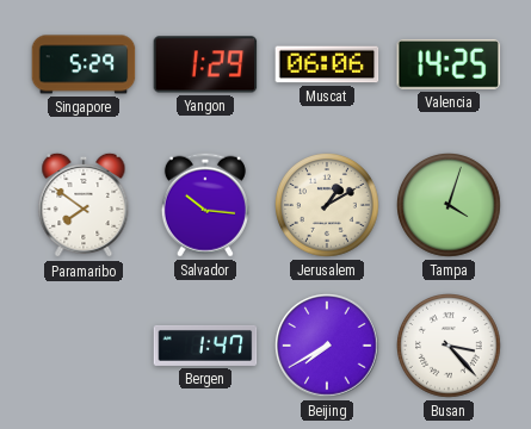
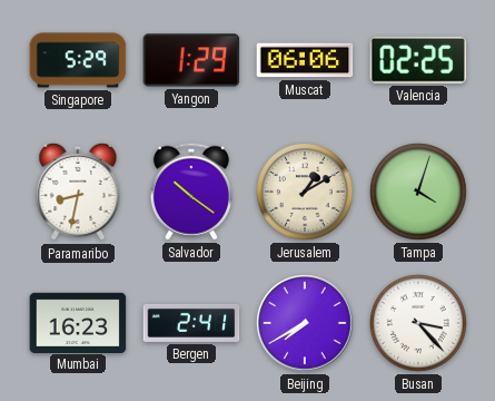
Valencia: 14:25 -> 02:25
Paramaribo: 7:51 -> 8:32
Salvador: 10:16 -> 10:21
Mumbai: none -> 16:23
Bergen: 1:47 -> 2:41
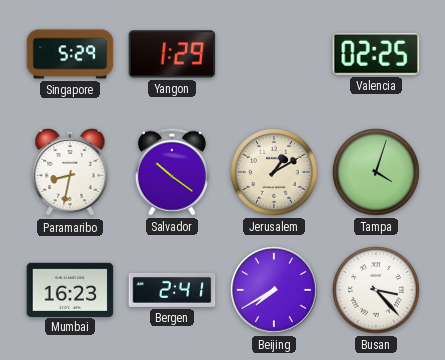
Muscat: 06:06 -> none
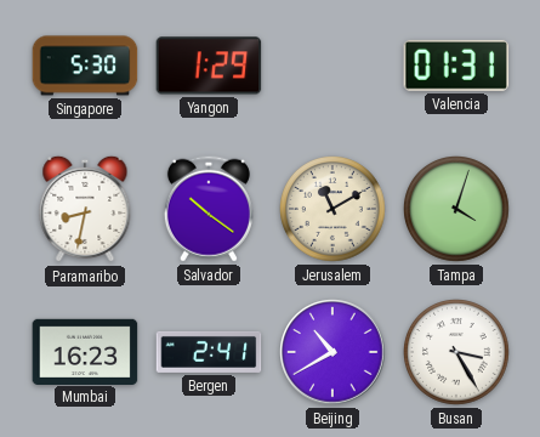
Singapore: 5:29 -> 5:30
Valencia: 02:25 -> 01:31
Jerusalem: 1:10 -> 11:10
Beijing: 7:40 -> 10:40
Busan: 3:23 -> 3:25
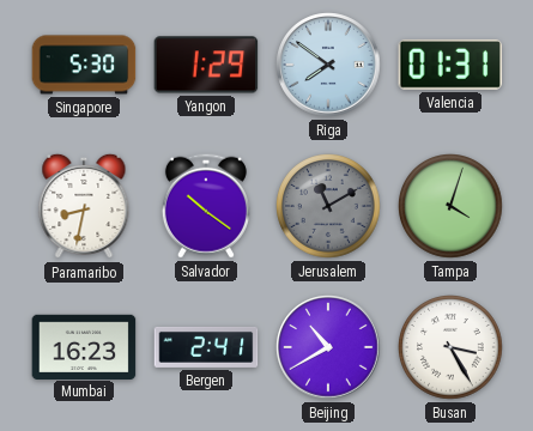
Riga: none -> 7:51
Jerusalem dial: cream -> grey
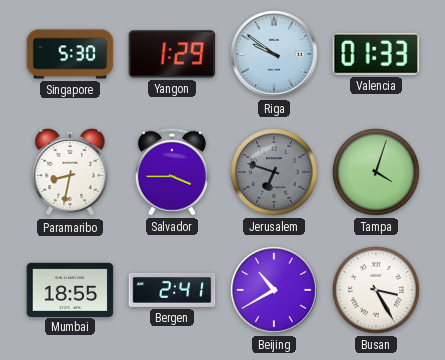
Riga: 7:51 -> 9:51
Valencia: 01:31 -> 01:33
Salvador: 10:21 -> 3:45
Jerusalem: 11:10 -> 6:48
Mumbai: 16:23 -> 18:55
